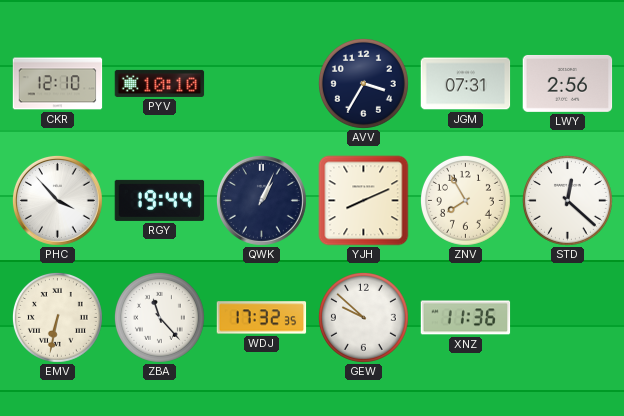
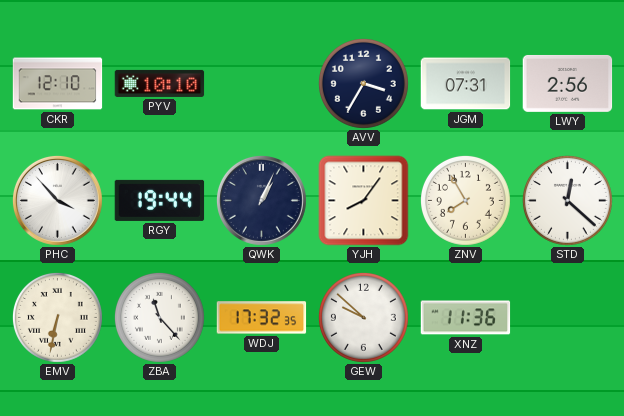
YJH: 8:11 -> 8:06
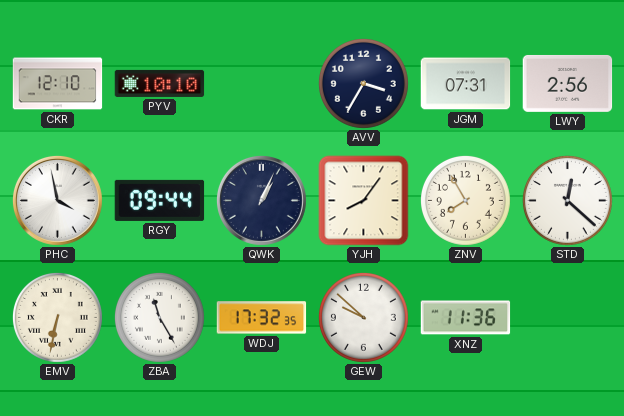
PHC: 3:53 -> 3:58
RGY: 19:44 -> 09:44
ZBA: 11:23 -> 11:25
